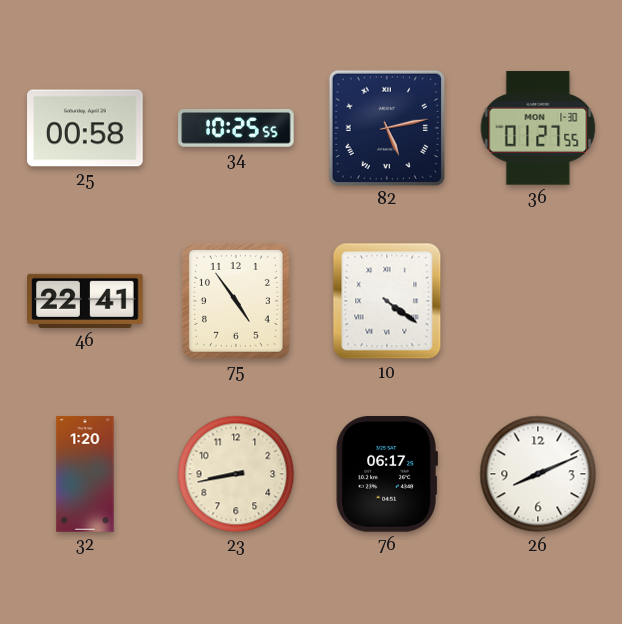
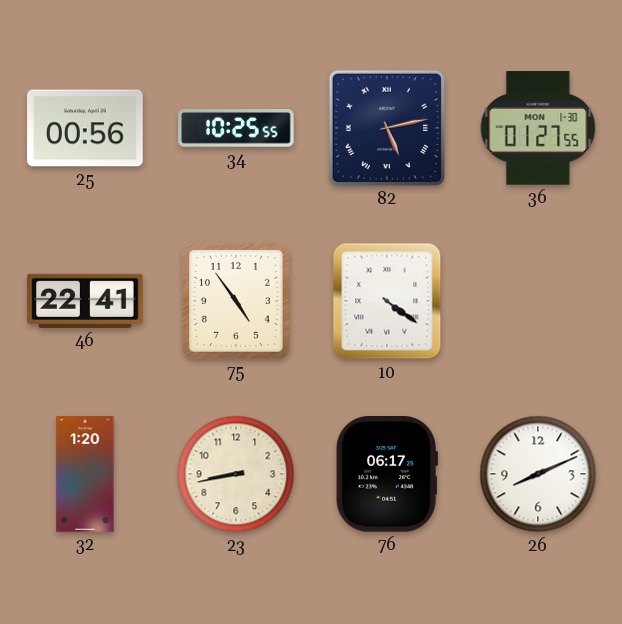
25: 00:58 -> 00:56
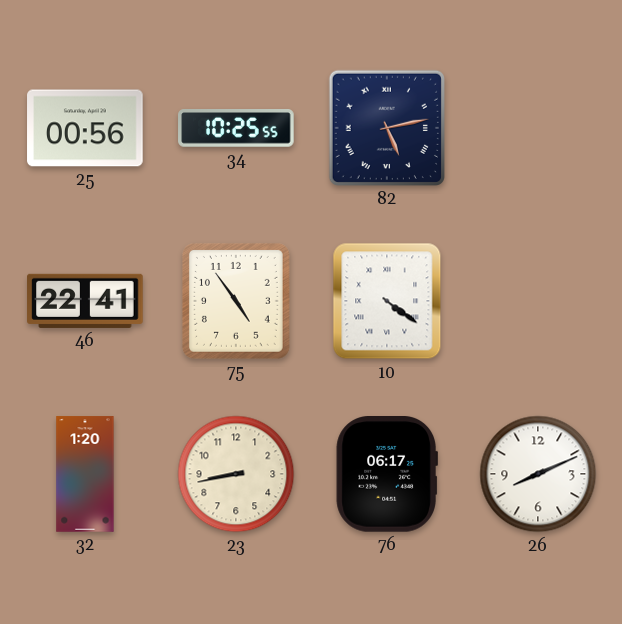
36: 01:27 -> none
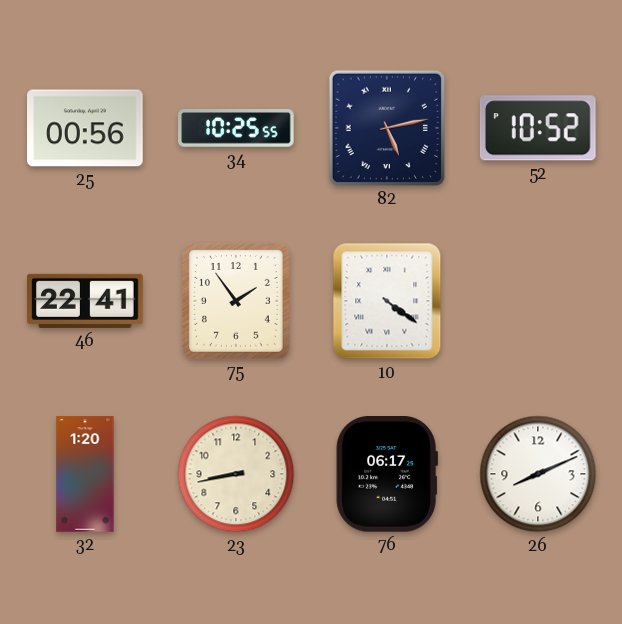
52: none -> 10:52
75: 4:54 -> 1:54
